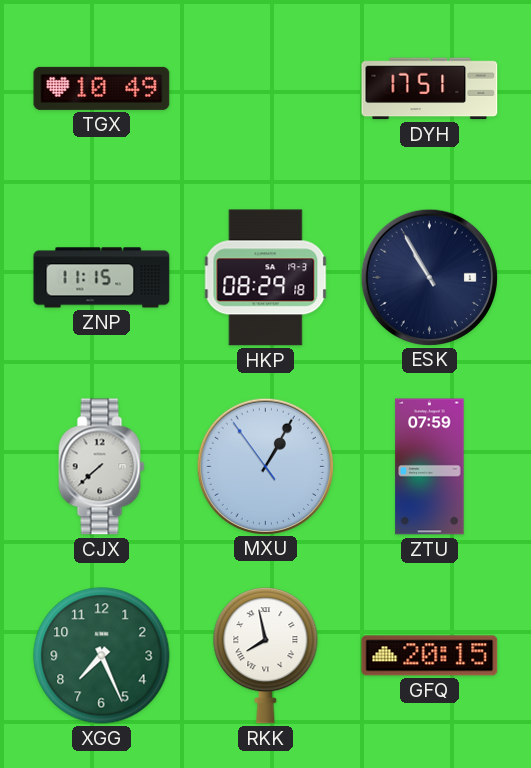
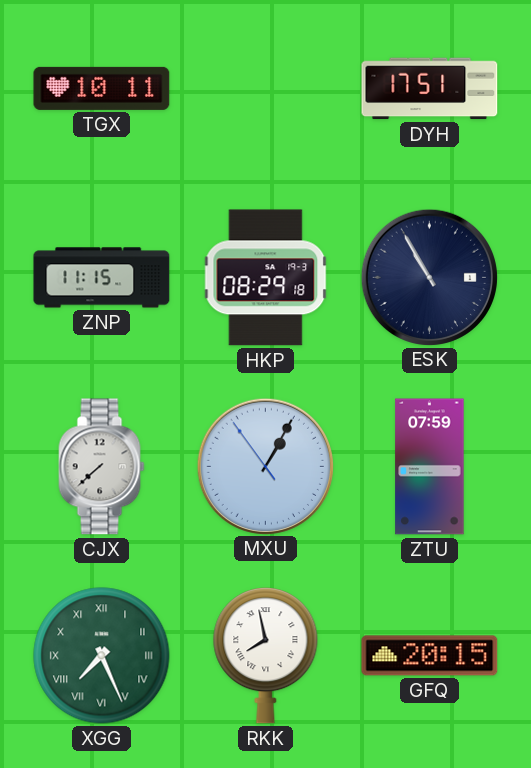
TGX: 10:49 -> 10:11
XGG numerals: Arabic -> Roman
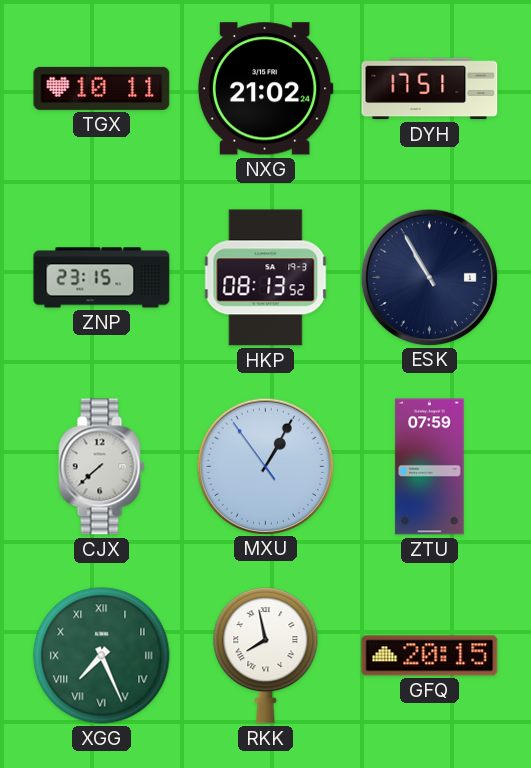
NXG: none -> 21:02
ZNP: 11:15 -> 23:15
HKP: 08:29 -> 08:13
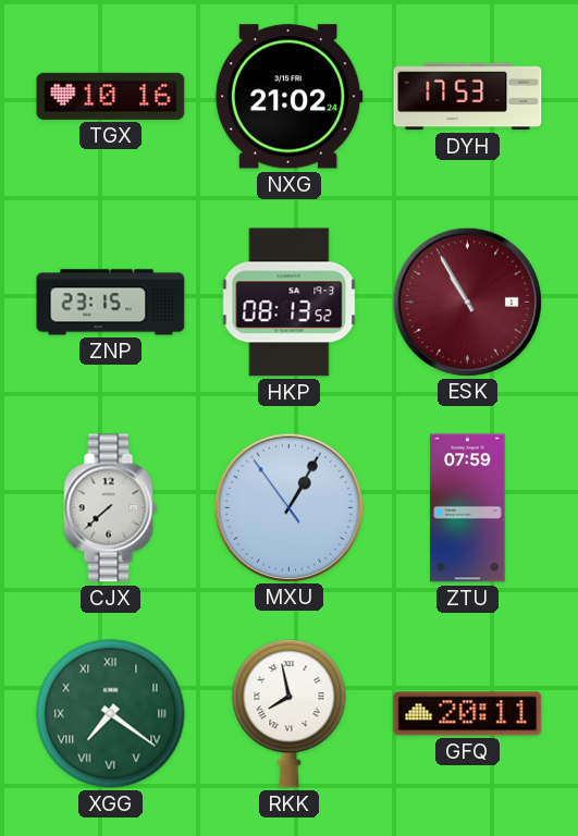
TGX: 10:11 -> 10:16
DYH: 17:51 -> 17:53
ESK dial: navy -> burgundy
XGG: 7:26 -> 7:21
GFQ: 20:15 -> 20:11
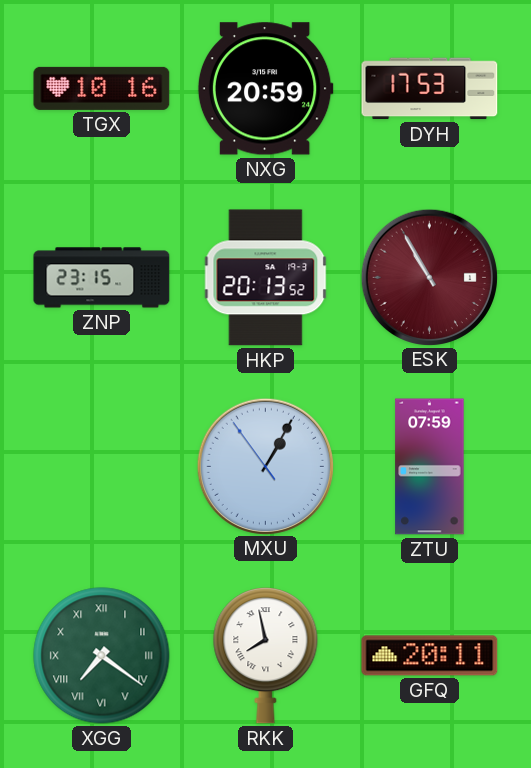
NXG: 21:02 -> 20:59
HKP: 08:13 -> 20:13
CJX: 7:38 -> none
